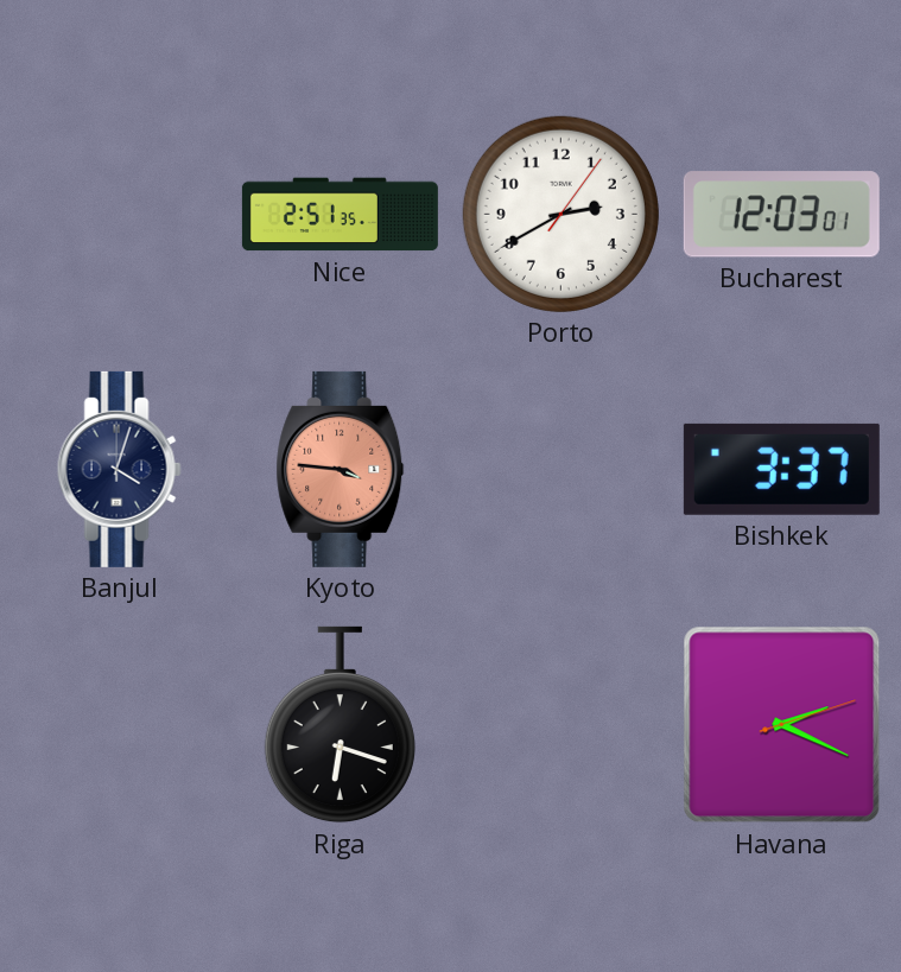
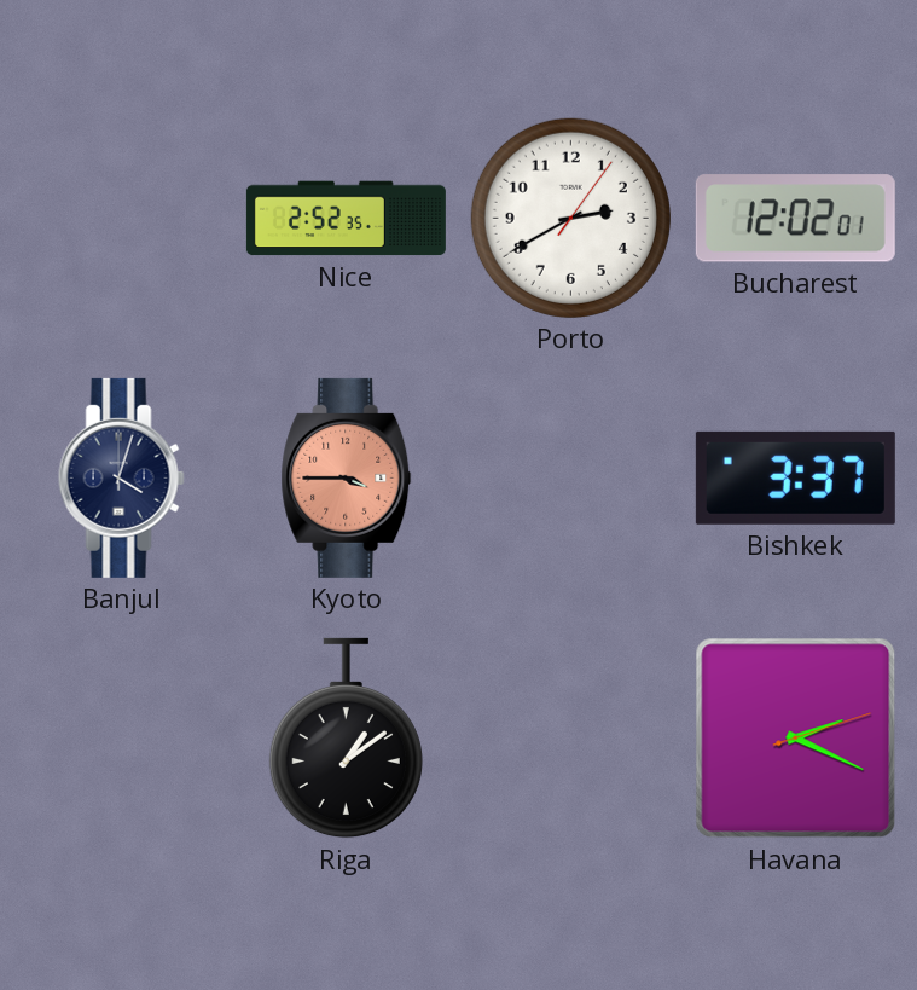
Nice: 2:51 -> 2:52
Bucharest: 12:03 -> 12:02
Kyoto: 3:46 -> 3:45
Riga: 6:18 -> 1:09
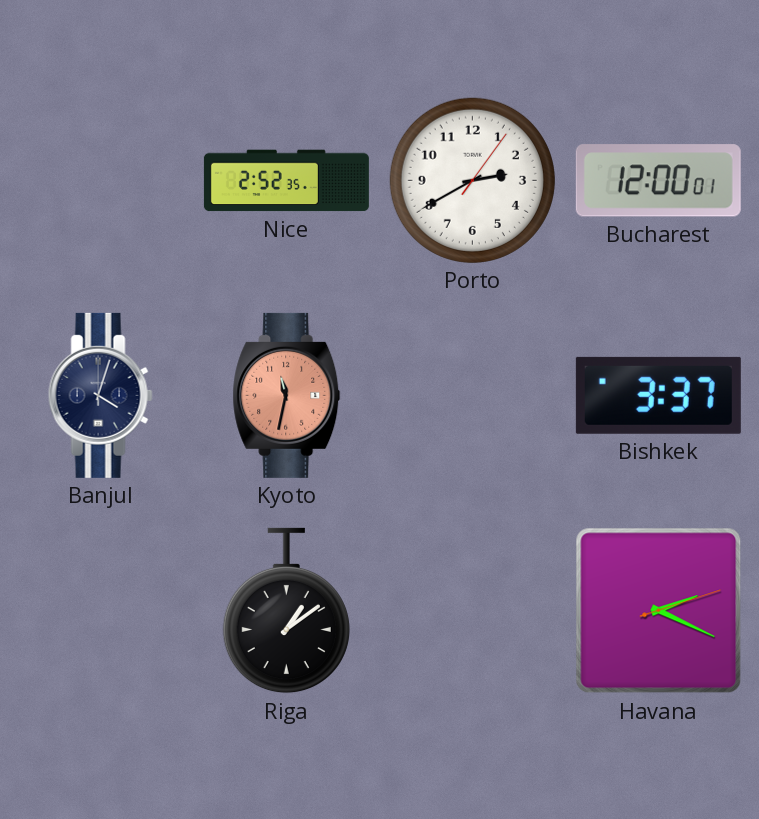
Bucharest: 12:02 -> 12:00
Kyoto: 3:45 -> 11:32
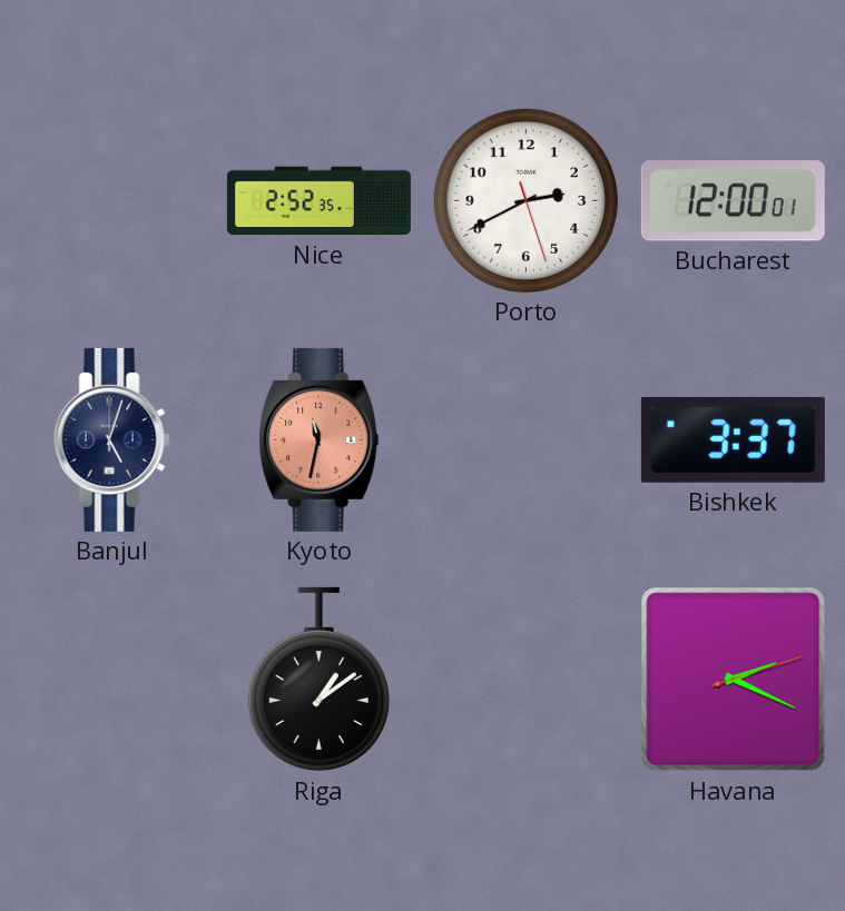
Porto: 2:40:06 -> 2:40:27
Banjul: 4:03 -> 5:03
